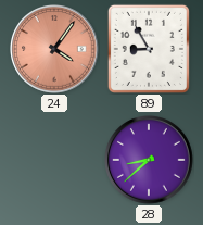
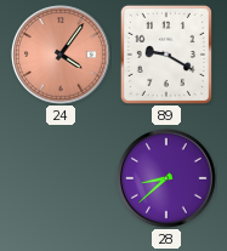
89: 8:55 -> 9:20
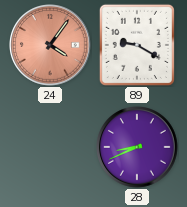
28: 8:38 -> 8:41
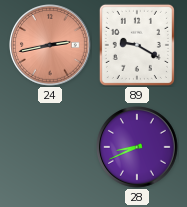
24: 4:06 -> 2:43
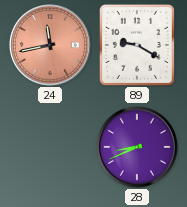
24: 2:43 -> 11:43
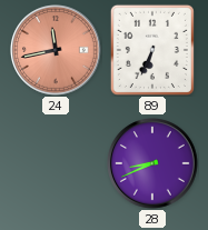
89: 9:20 -> 6:34
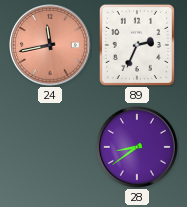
89: 6:34 -> 2:34
28: 8:41 -> 8:39
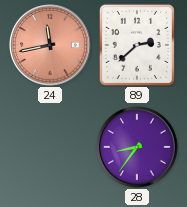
89: 2:34 -> 2:38
28: 8:39 -> 8:36
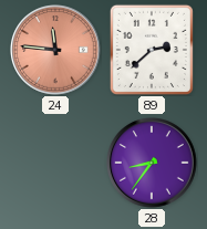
24: 11:43 -> 11:46
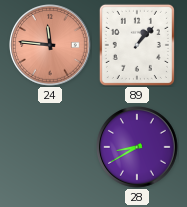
89: 2:38 -> 1:07
28: 8:36 -> 8:40
